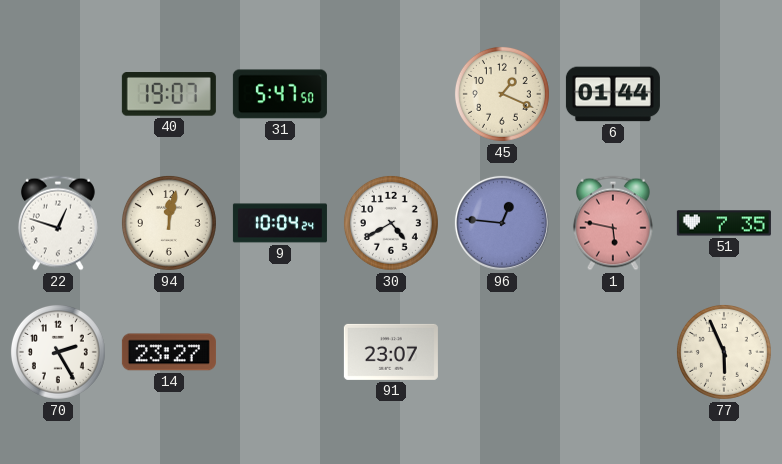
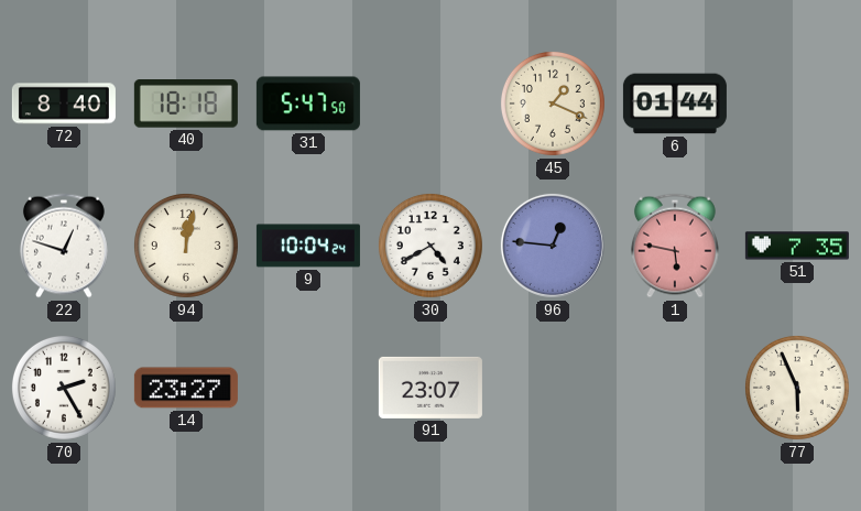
72: none -> 8:40
40: 19:07 -> 18:18
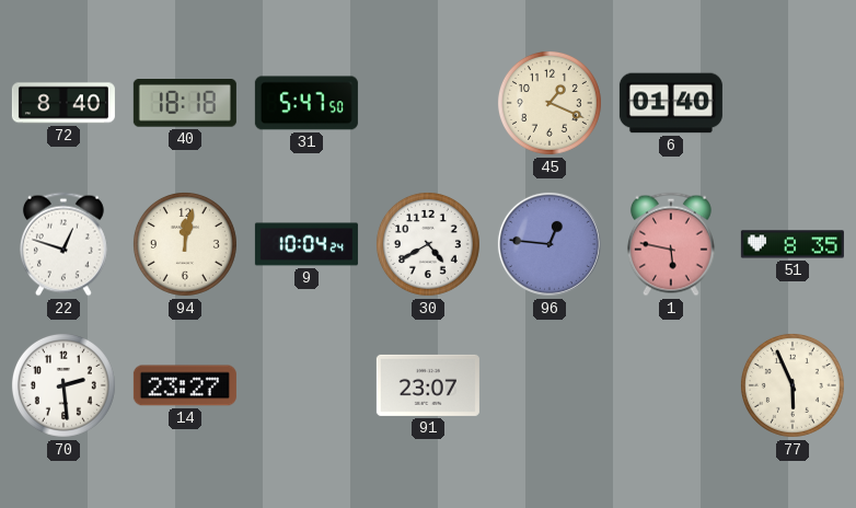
6: 01:44 -> 01:40
51: 7:35 -> 8:35
70: 2:25 -> 2:29
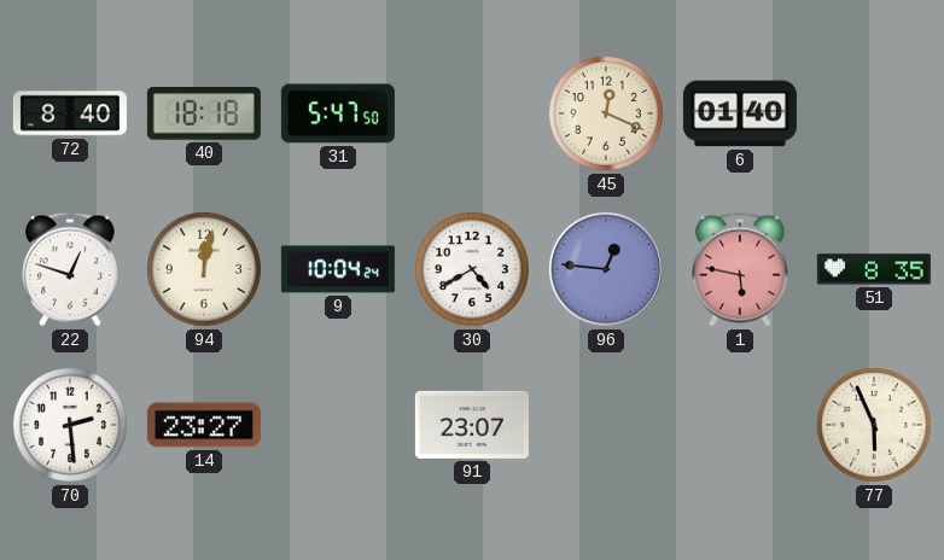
45: 1:19 -> 12:19
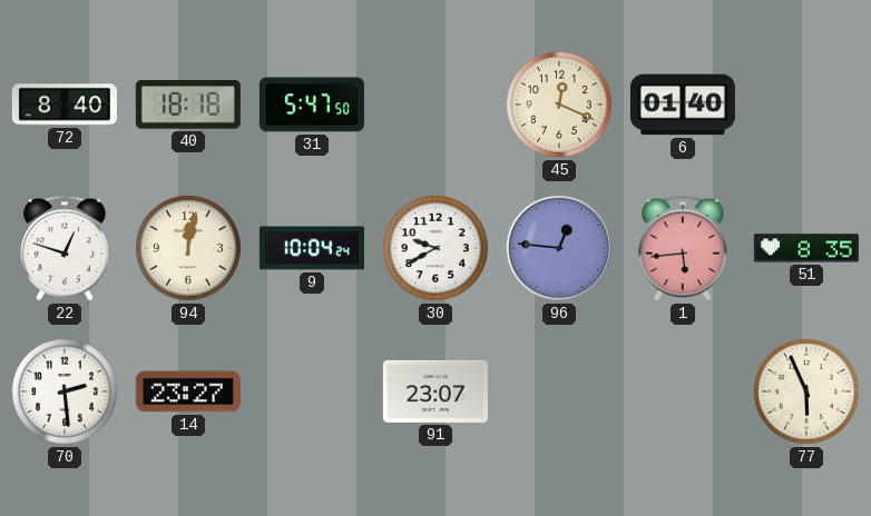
30: 4:40 -> 9:40
1: 5:47 -> 5:44
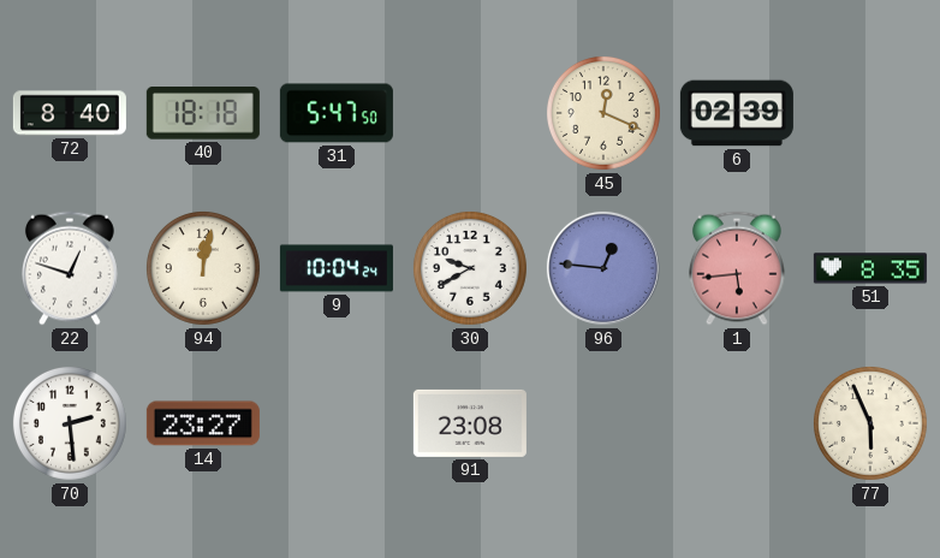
6: 01:40 -> 02:39
91: 23:07 -> 23:08
